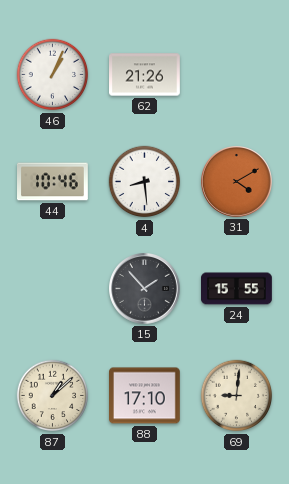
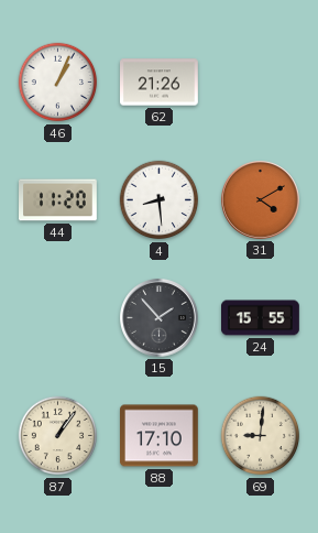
44: 10:46 -> 11:20
87: 1:08 -> 1:06
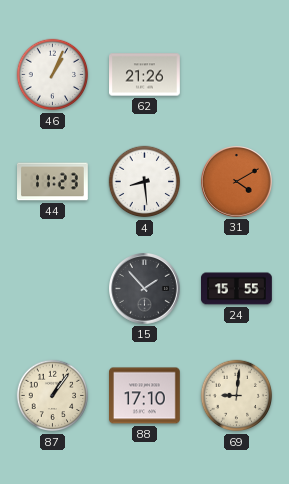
44: 11:20 -> 11:23
